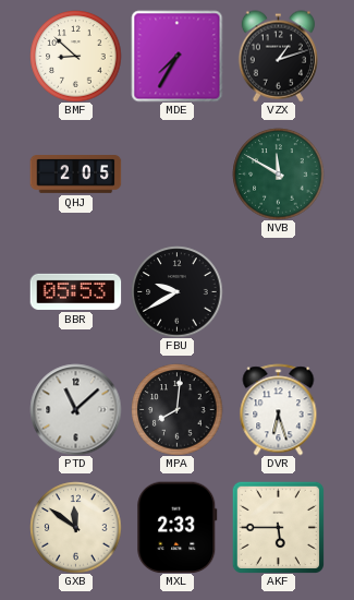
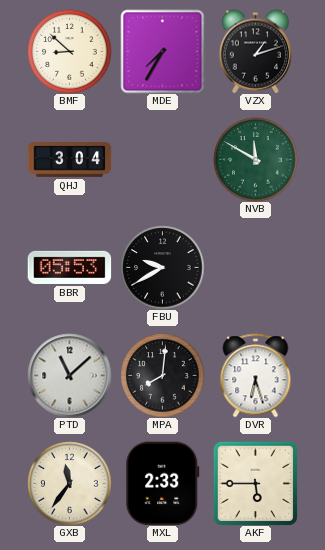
QHJ: 2:05 -> 3:04
GXB: 11:51 -> 11:36
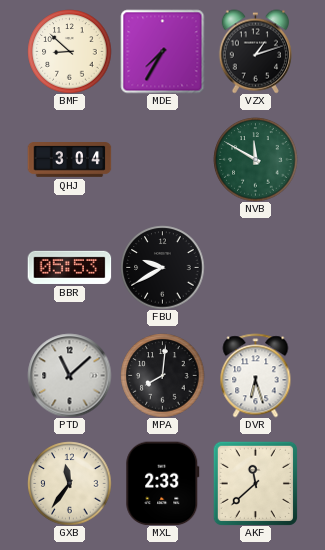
AKF: 5:45 -> 11:38
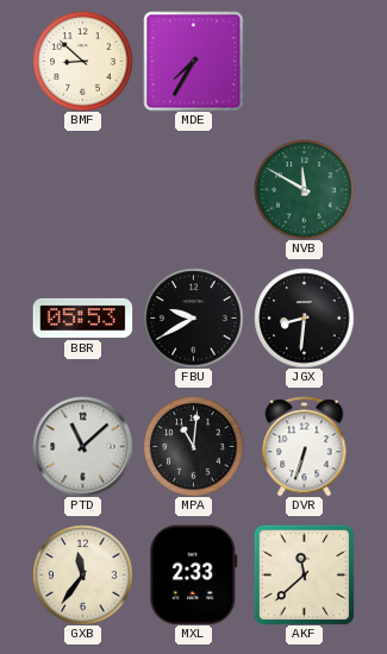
VZX: 1:12 -> none
QHJ: 3:04 -> none
JGX: none -> 8:31
MPA: 8:01 -> 11:01
DVR: 6:27 -> 6:33
